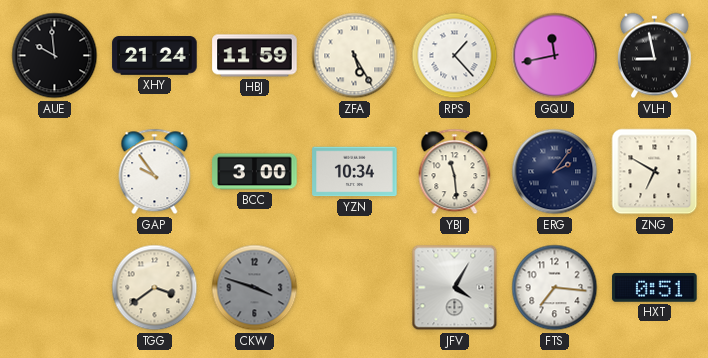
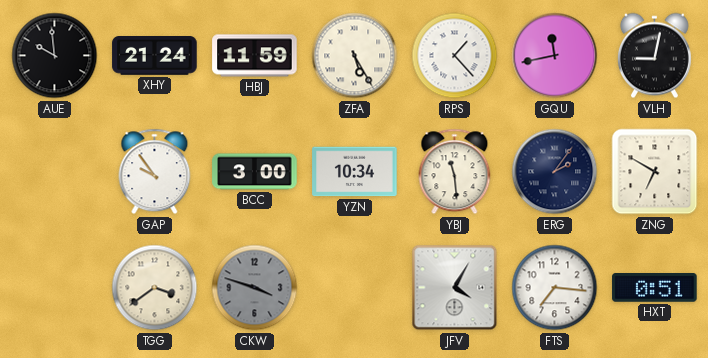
VLH: 8:58 -> 9:02
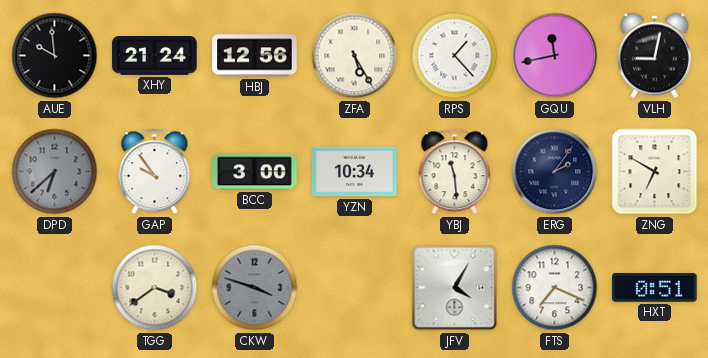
HBJ: 11:59 -> 12:56
DPD: none -> 6:38
FTS: 7:16 -> 7:19
